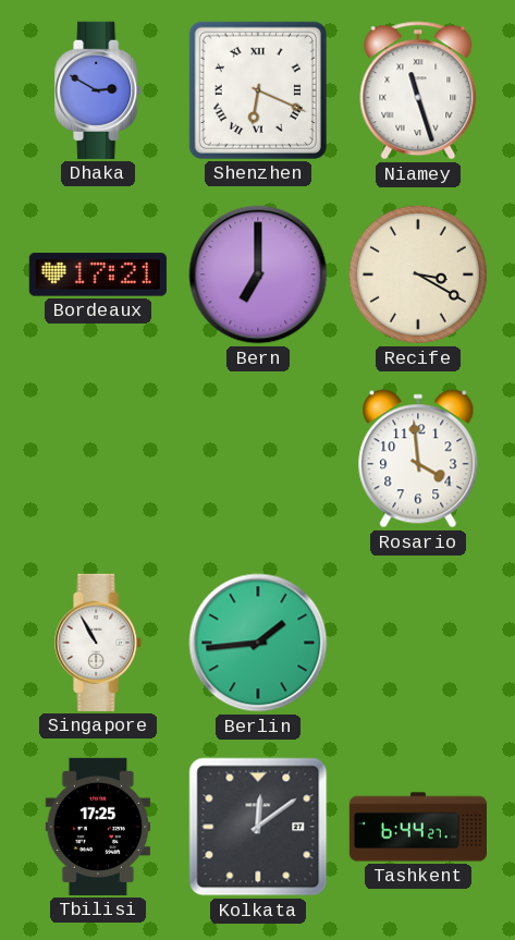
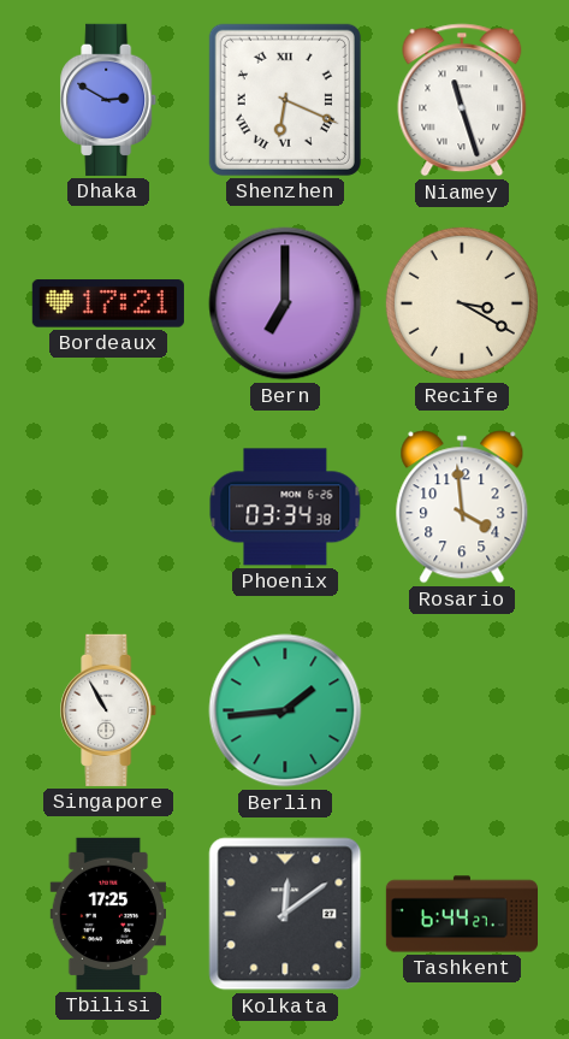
Phoenix: none -> 03:34
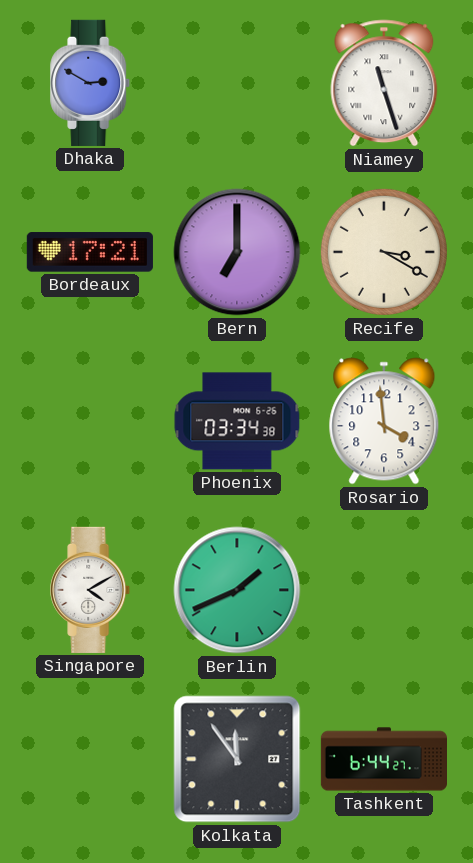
Shenzhen: 6:19 -> none
Singapore: 10:55 -> 4:10
Berlin: 1:44 -> 1:41
Tbilisi: 17:25 -> none
Kolkata: 12:09 -> 11:54
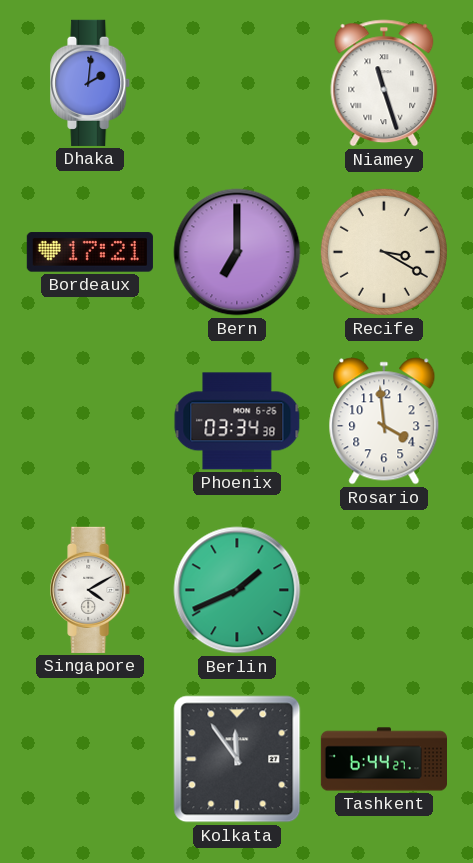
Dhaka: 2:50 -> 2:01
